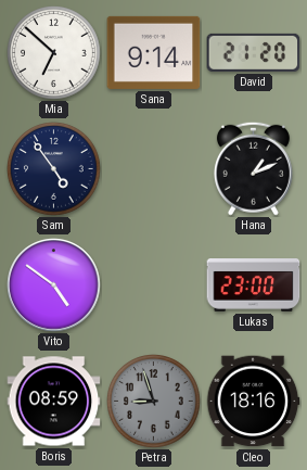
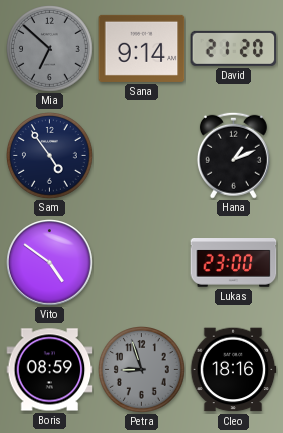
Mia dial: white -> grey
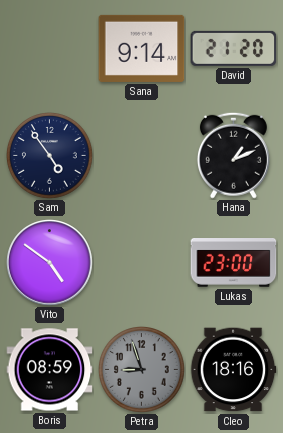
Mia: 6:52 -> none
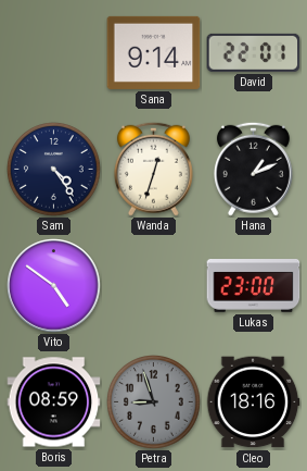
David: 21:20 -> 22:01
Sam: 4:54 -> 4:24
Wanda: none -> 12:33
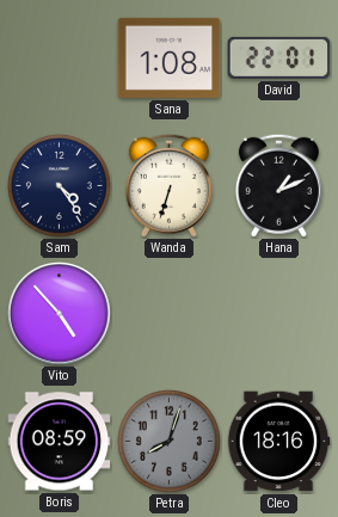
Sana: 9:14 -> 1:08
Wanda: 12:33 -> 6:33
Vito: 4:51 -> 4:53
Lukas: 23:00 -> none
Petra: 8:57 -> 8:03
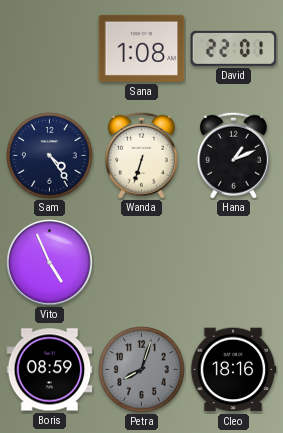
Vito: 4:53 -> 4:56
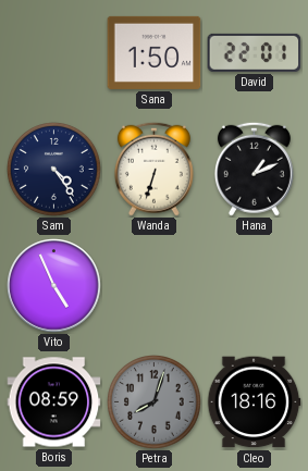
Sana: 1:08 -> 1:50
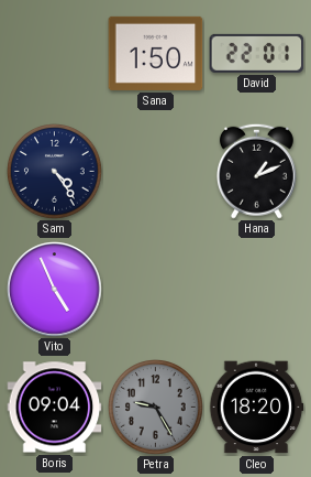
Wanda: 6:33 -> none
Boris: 08:59 -> 09:04
Petra: 8:03 -> 9:25
Cleo: 18:16 -> 18:20
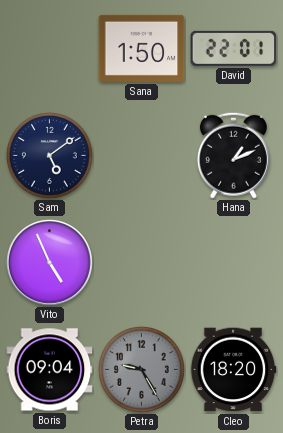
Sam: 4:24 -> 5:09
